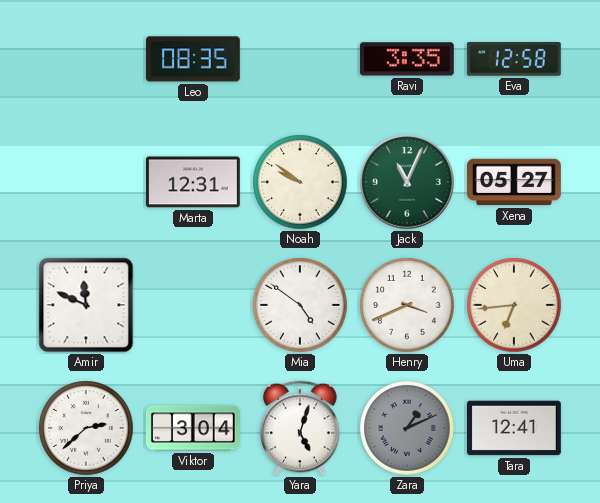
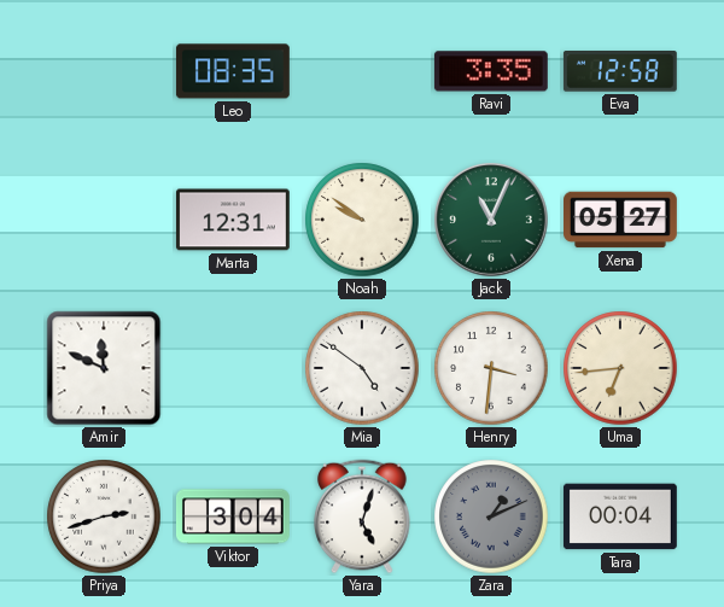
Henry: 3:41 -> 3:31
Priya: 2:38 -> 2:42
Tara: 12:41 -> 00:04
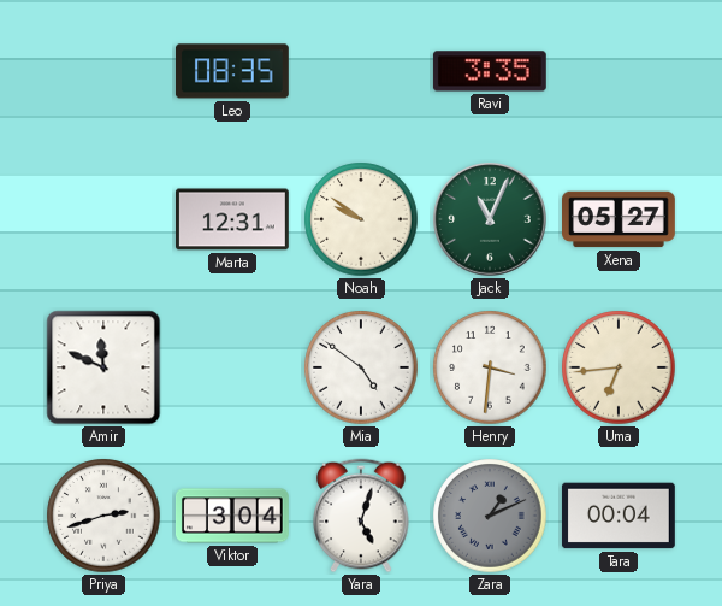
Eva: 12:58 -> none
